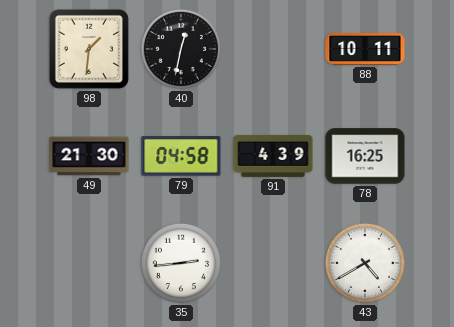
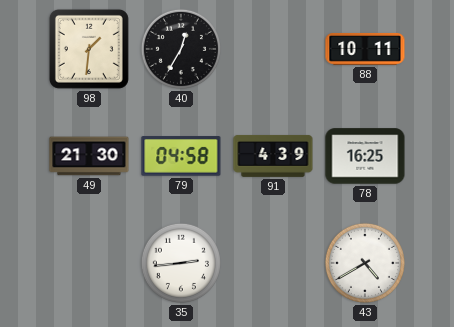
40: 12:32 -> 12:35
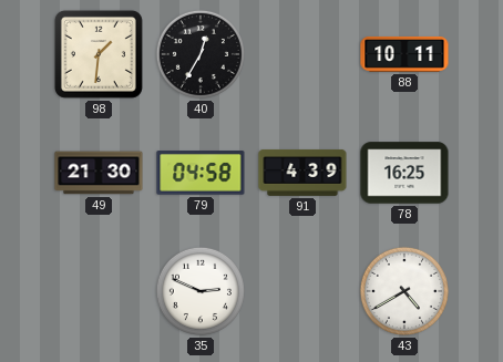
35: 2:44 -> 2:49
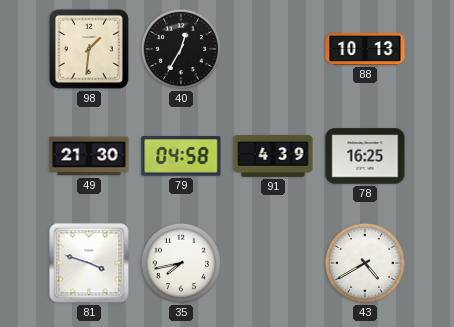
88: 10:11 -> 10:13
81: none -> 3:48
35: 2:49 -> 7:43
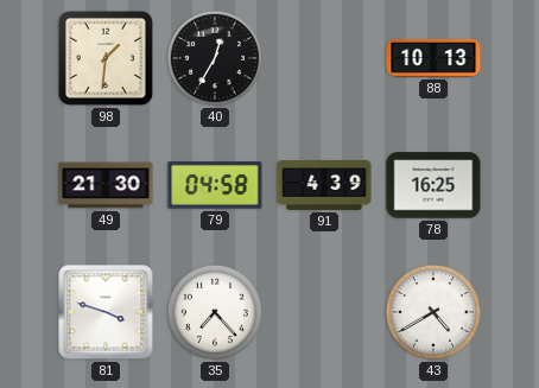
35: 7:43 -> 7:23
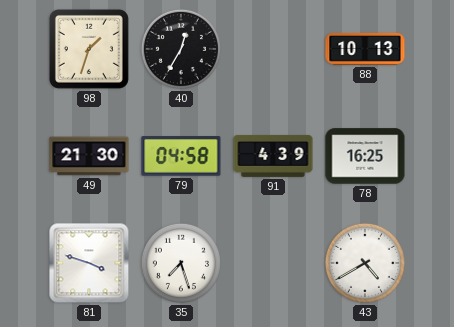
98: 1:31 -> 1:33
35: 7:23 -> 7:27
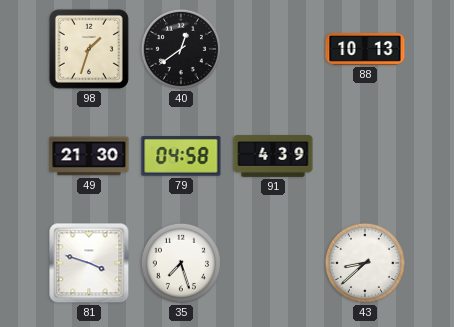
40: 12:35 -> 12:39
78: 16:25 -> none
43: 4:40 -> 8:38
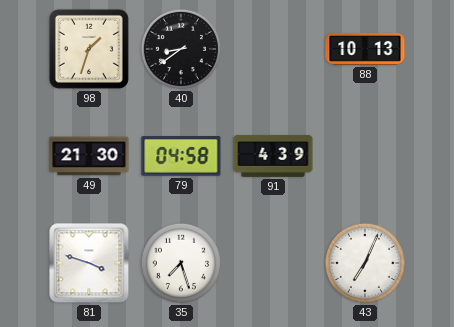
40: 12:39 -> 8:39
43: 8:38 -> 7:04
